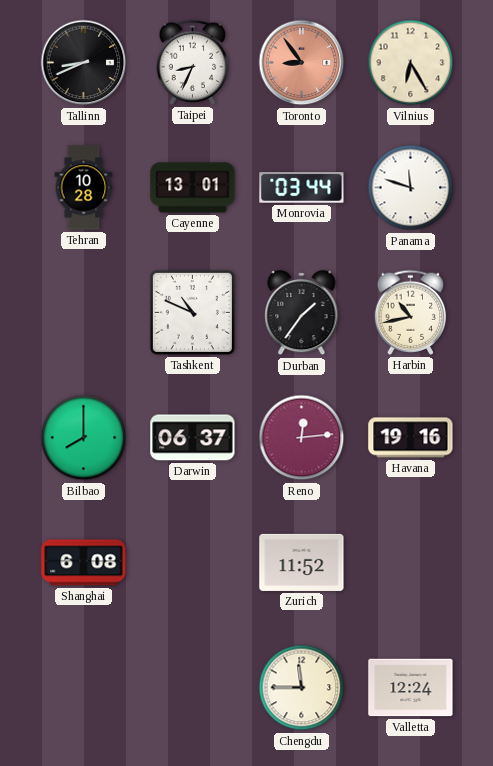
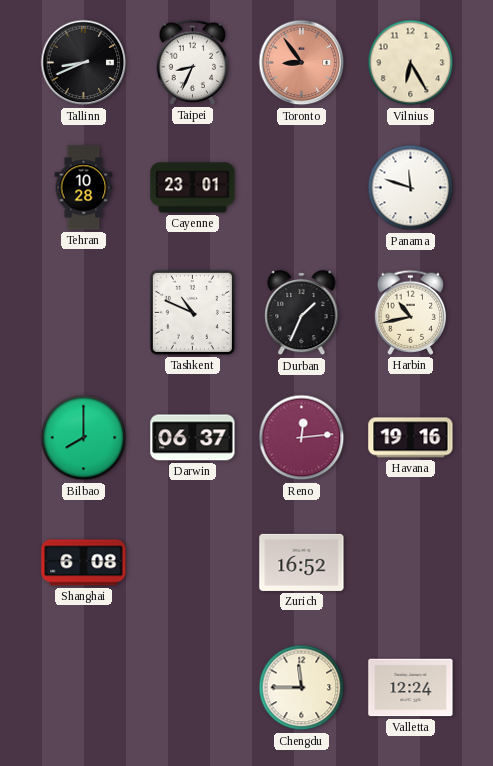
Cayenne: 13:01 -> 23:01
Monrovia: 03:44 -> none
Durban: 1:36 -> 1:34
Zurich: 11:52 -> 16:52
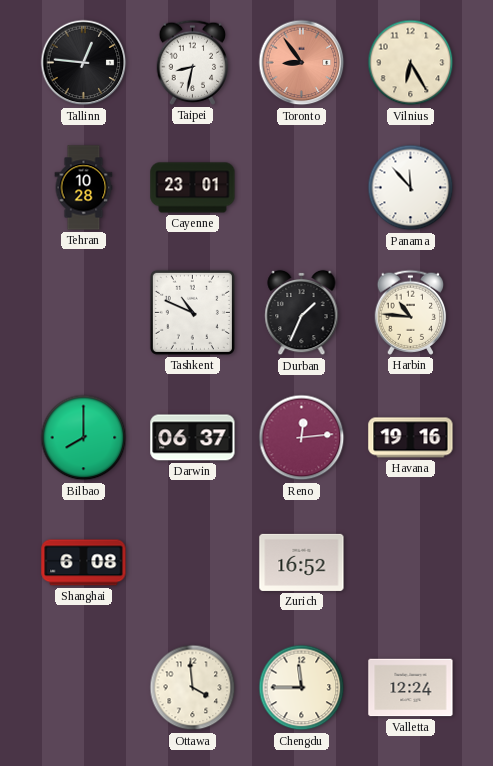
Tallinn: 8:41 -> 12:46
Taipei: 8:34 -> 8:32
Panama: 11:48 -> 11:53
Harbin: 10:43 -> 10:46
Ottawa: none -> 3:59
